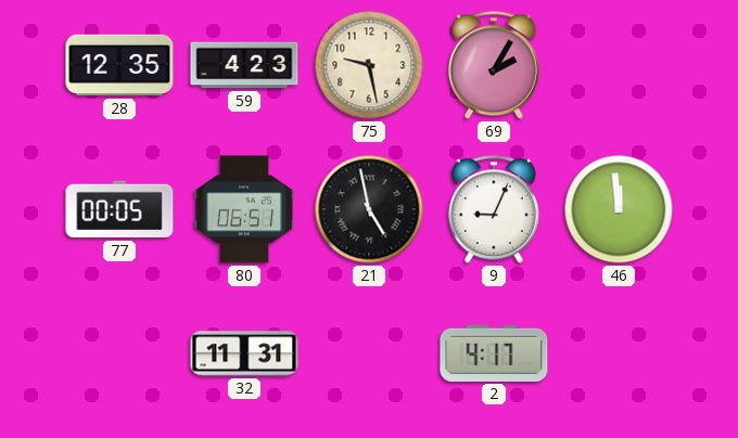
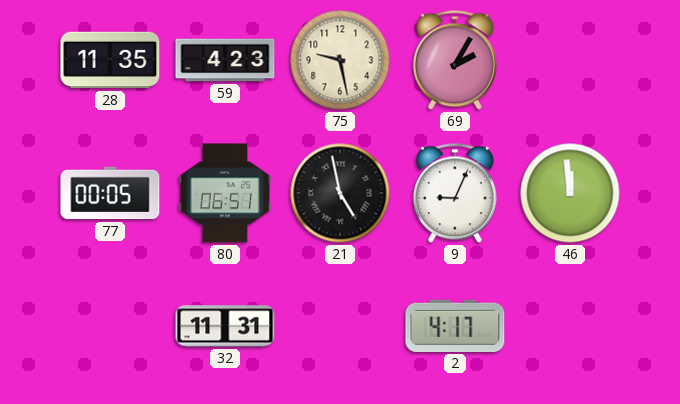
28: 12:35 -> 11:35
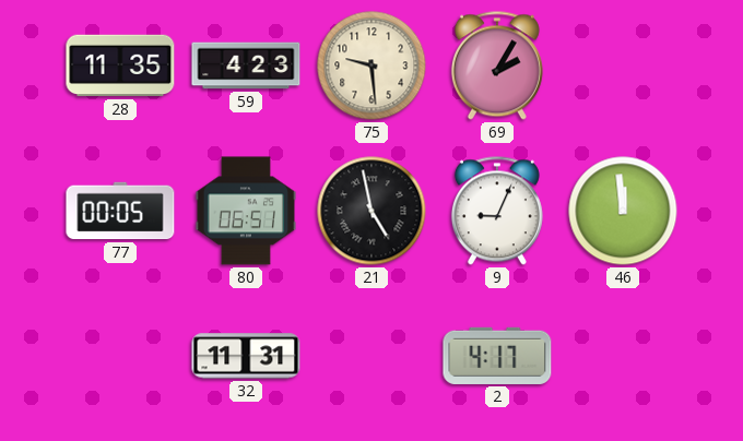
75: 9:28 -> 9:29
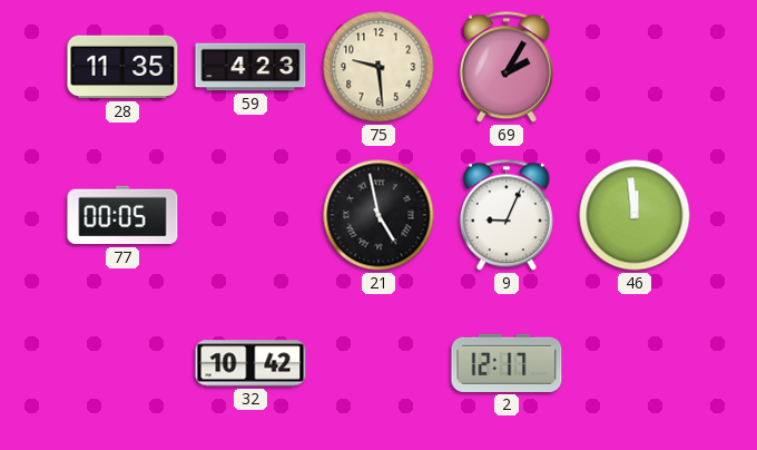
80: 06:51 -> none
32: 11:31 -> 10:42
2: 4:17 -> 12:17
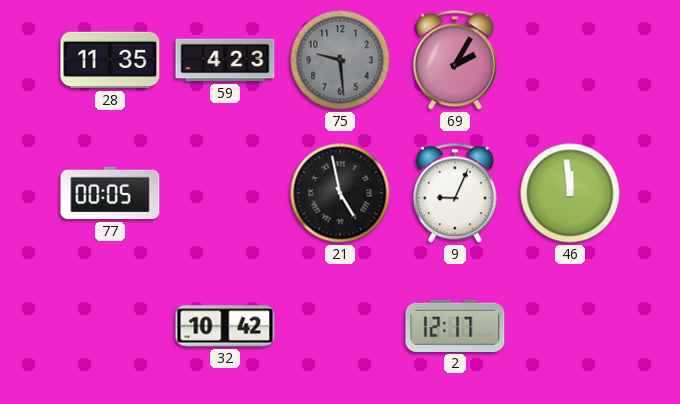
75 dial: cream -> grey
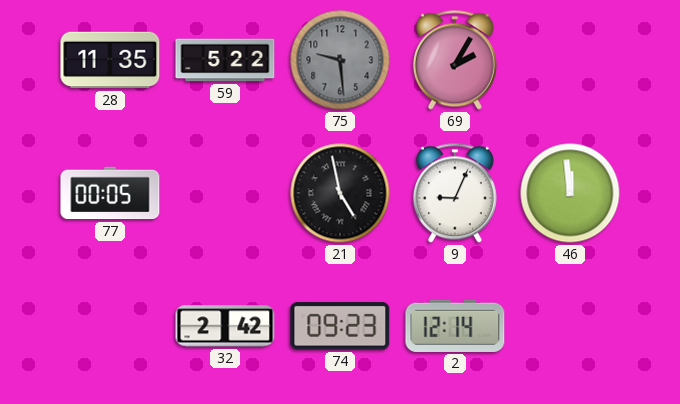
59: 4:23 -> 5:22
32: 10:42 -> 2:42
74: none -> 09:23
2: 12:17 -> 12:14
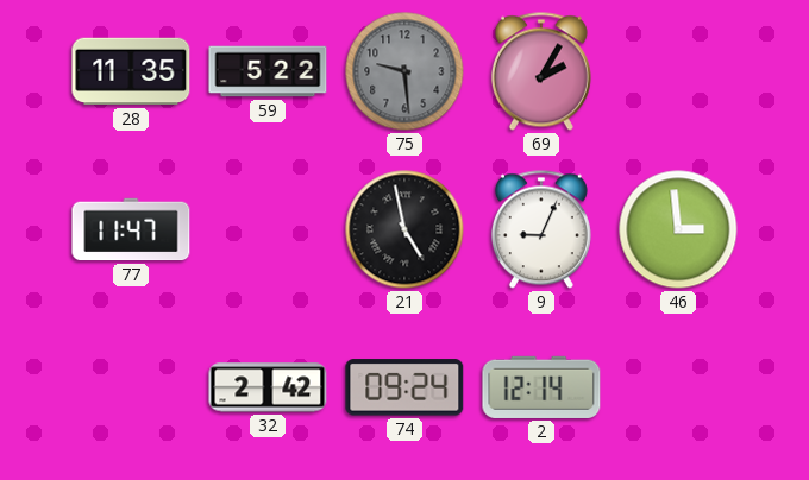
77: 00:05 -> 11:47
46: 11:59 -> 2:59
74: 09:23 -> 09:24
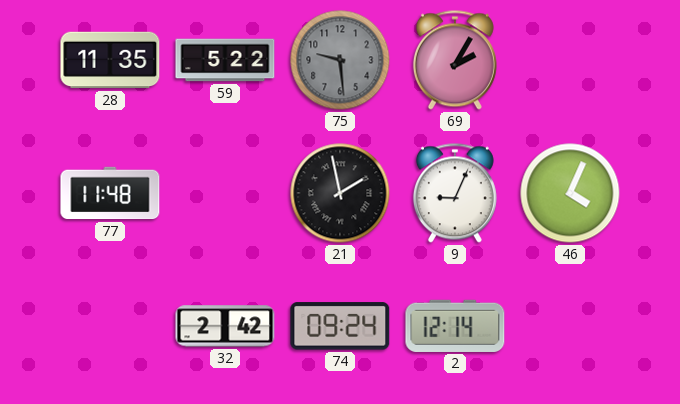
77: 11:47 -> 11:48
21: 4:58 -> 1:58
46: 2:59 -> 4:04
